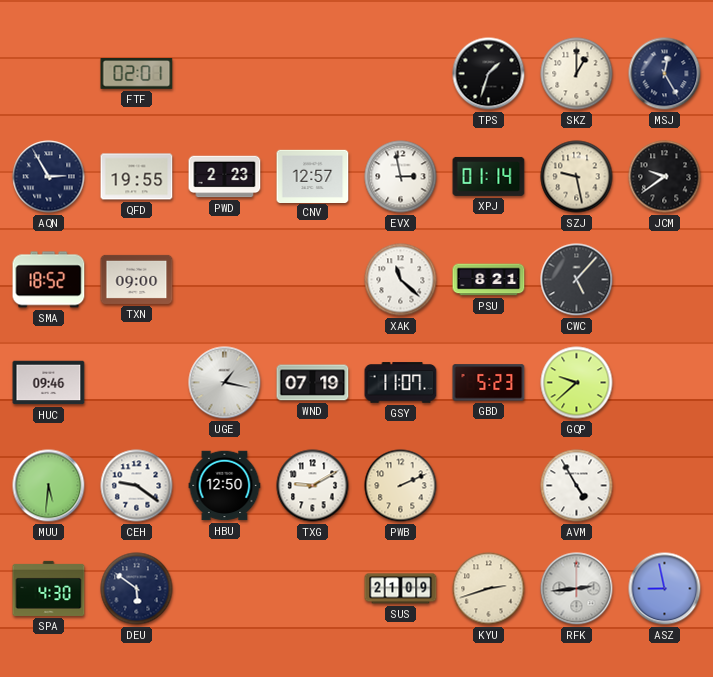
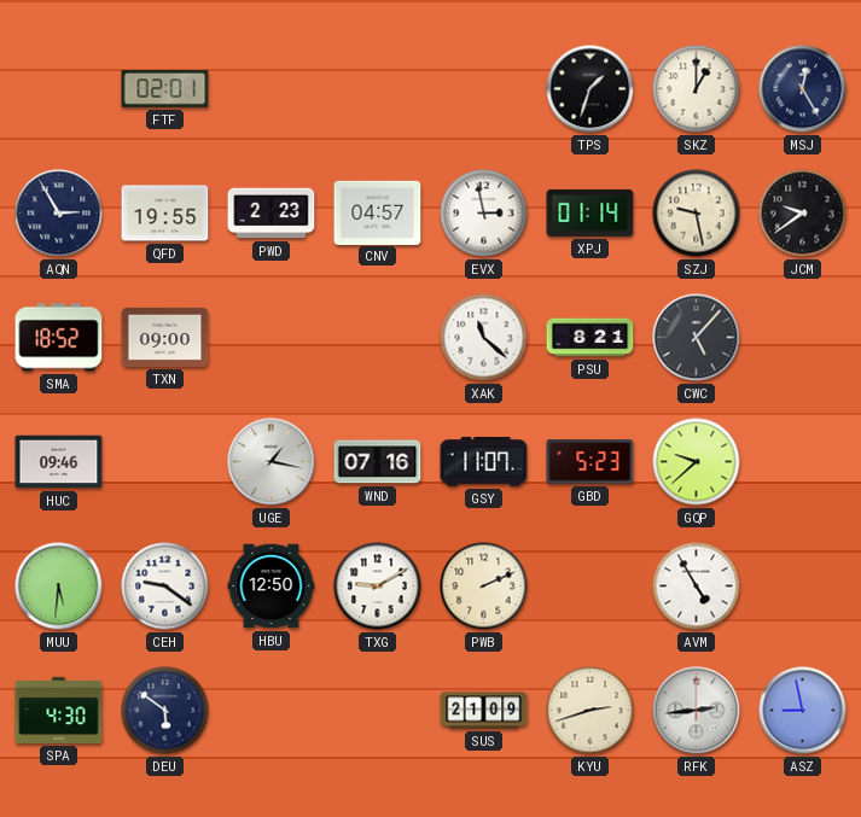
CNV: 12:57 -> 04:57
WND: 07:19 -> 07:16
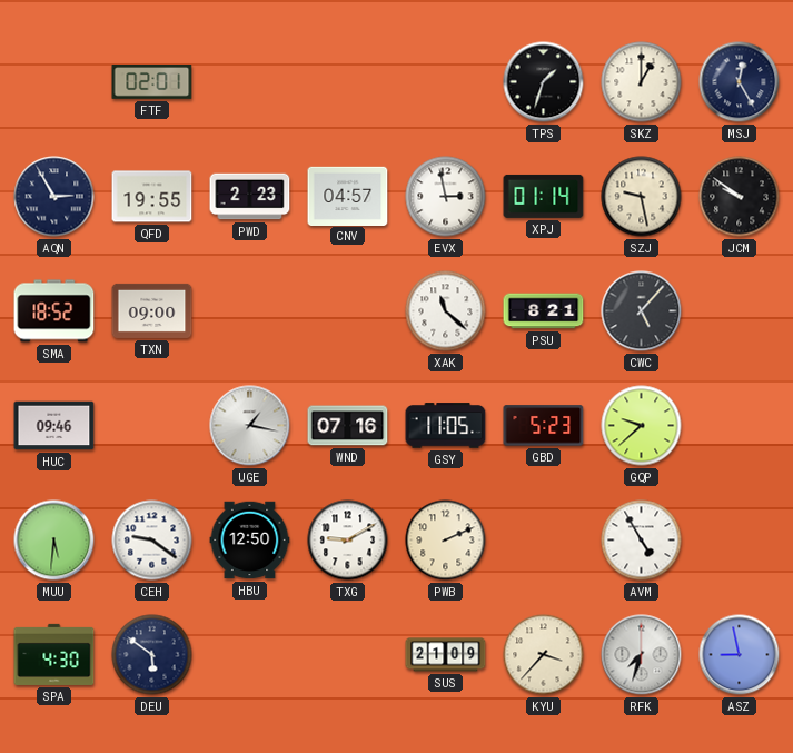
JCM: 9:39 -> 9:51
GSY: 11:07 -> 11:05
KYU: 2:42 -> 3:37
RFK: 2:44 -> 7:33
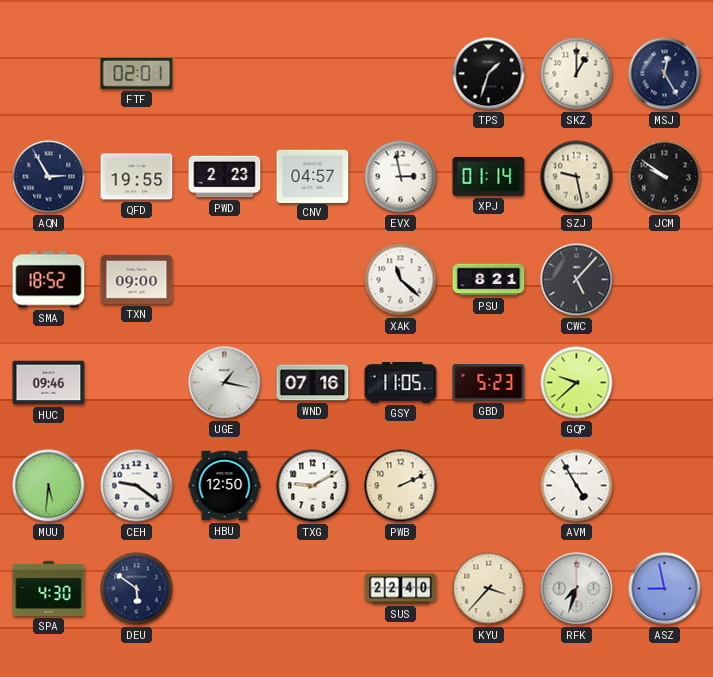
SUS: 21:09 -> 22:40
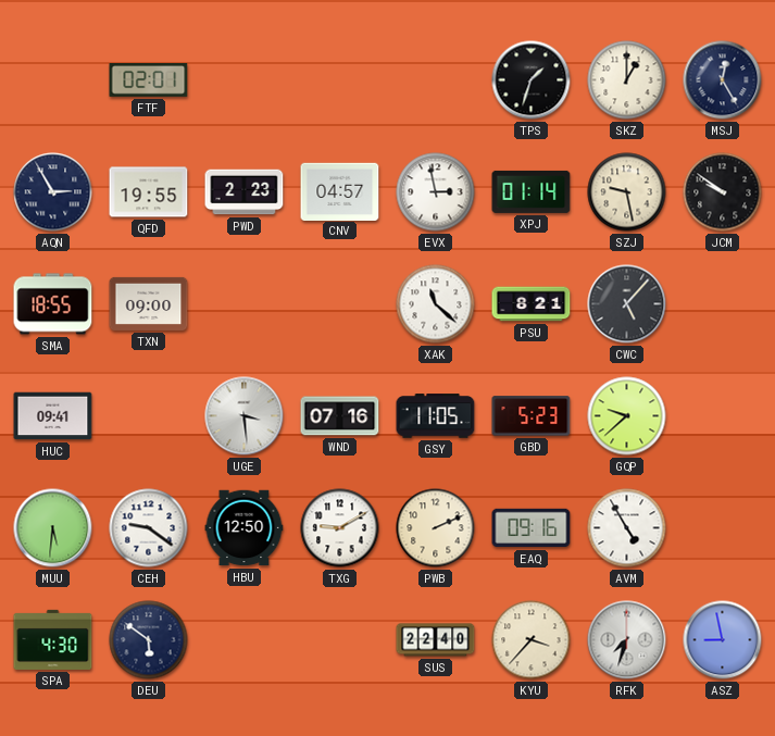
SMA: 18:52 -> 18:55
HUC: 09:46 -> 09:41
UGE: 1:17 -> 3:29
EAQ: none -> 09:16
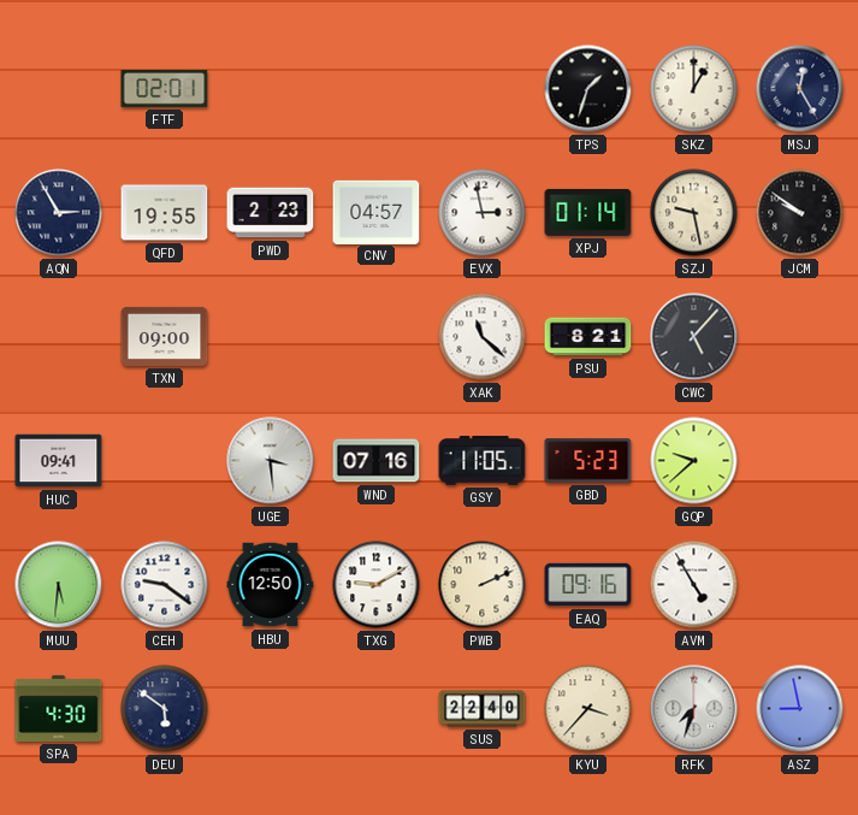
SMA: 18:55 -> none
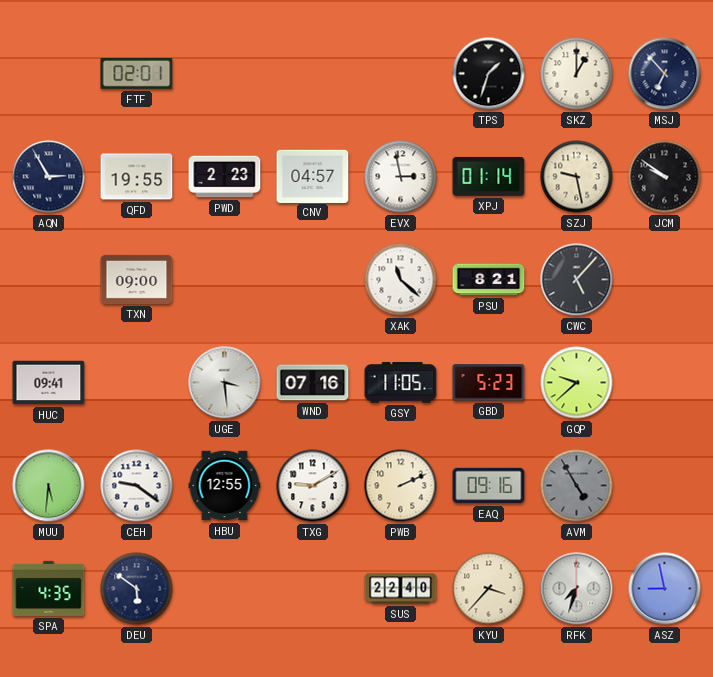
MSJ: 12:25 -> 6:53
HBU: 12:50 -> 12:55
AVM dial: white -> grey
SPA: 4:30 -> 4:35
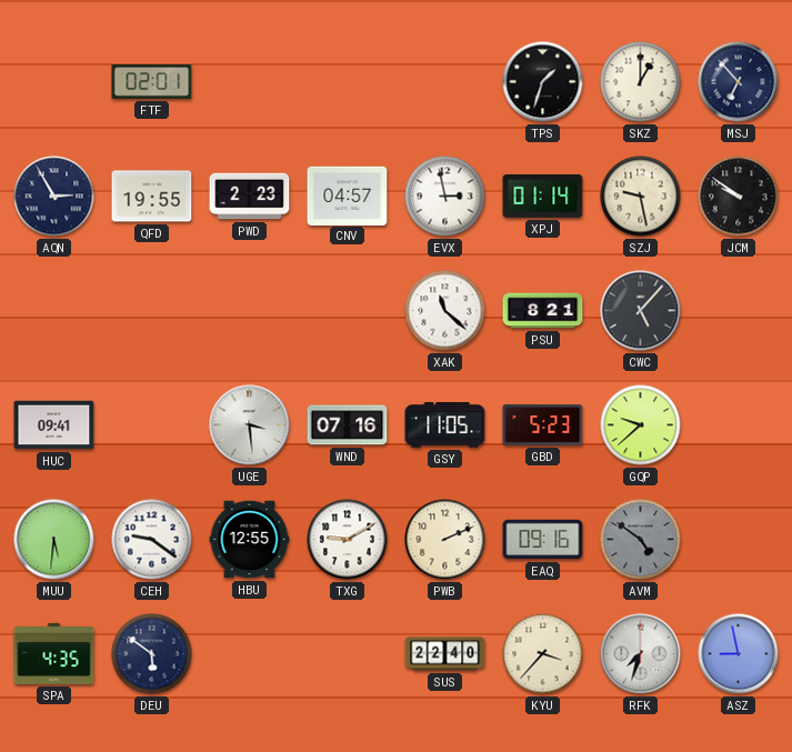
TXN: 09:00 -> none
AVM: 4:55 -> 4:51
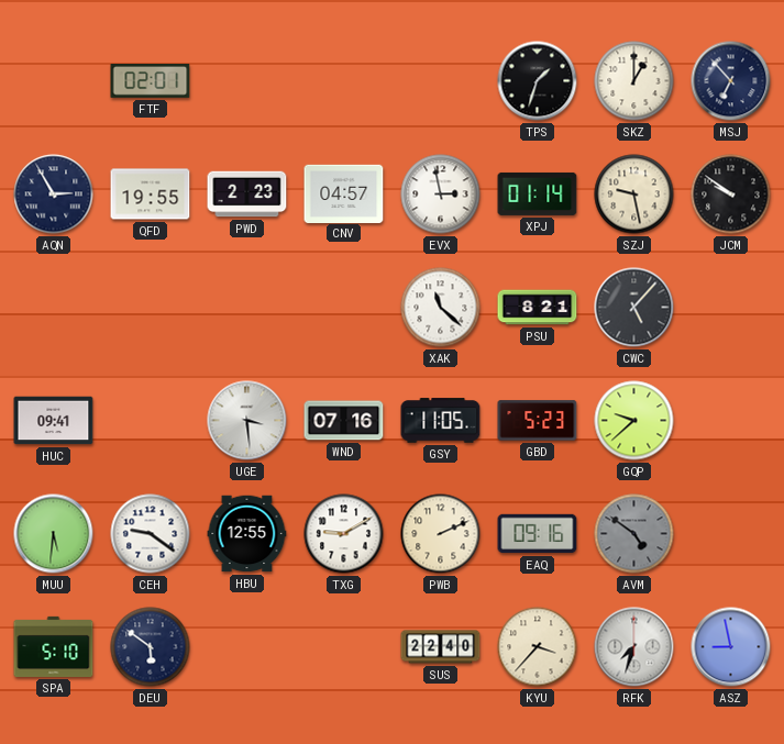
SPA: 4:35 -> 5:10
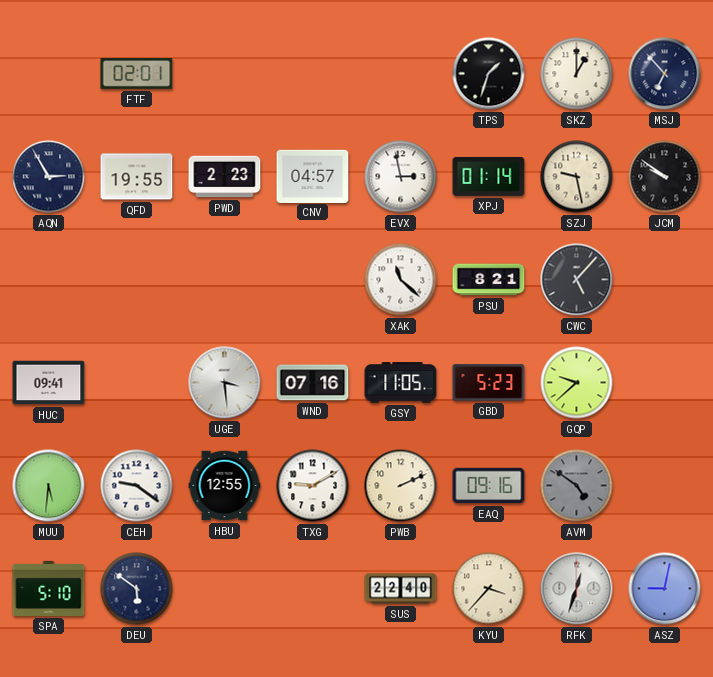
RFK: 7:33 -> 12:33
ASZ: 8:58 -> 9:02
